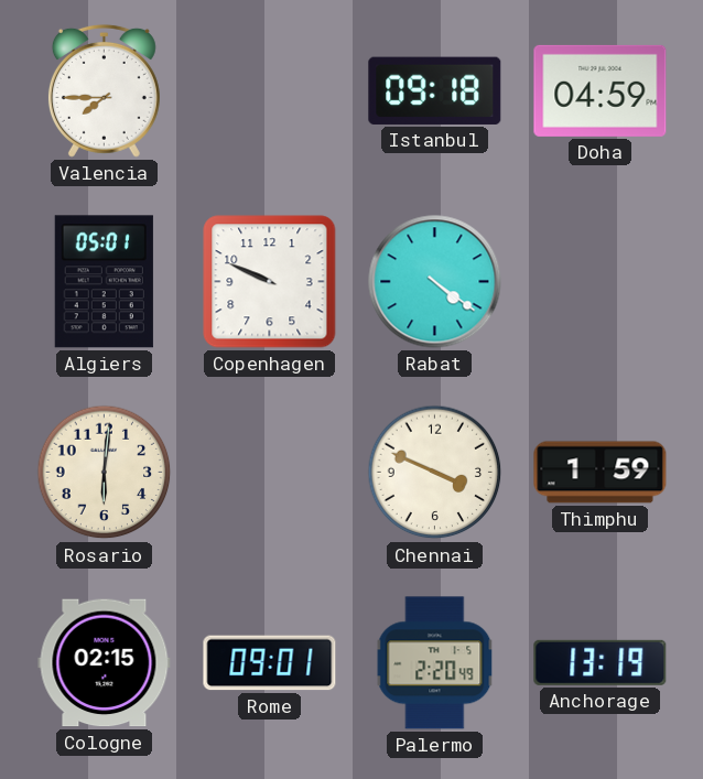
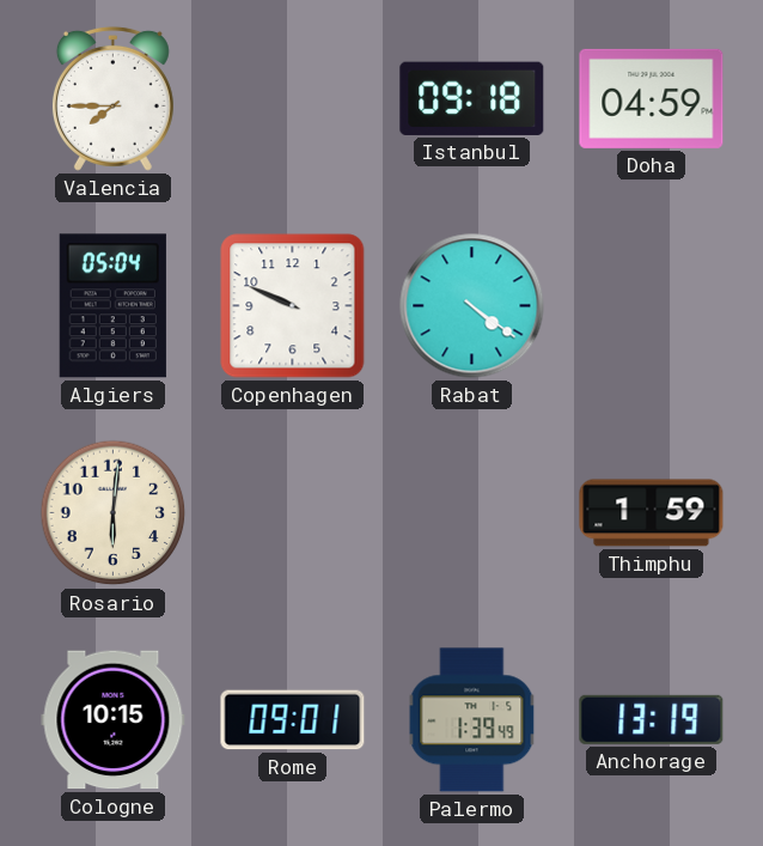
Algiers: 05:01 -> 05:04
Chennai: 3:49 -> none
Cologne: 02:15 -> 10:15
Palermo: 2:20 -> 1:39
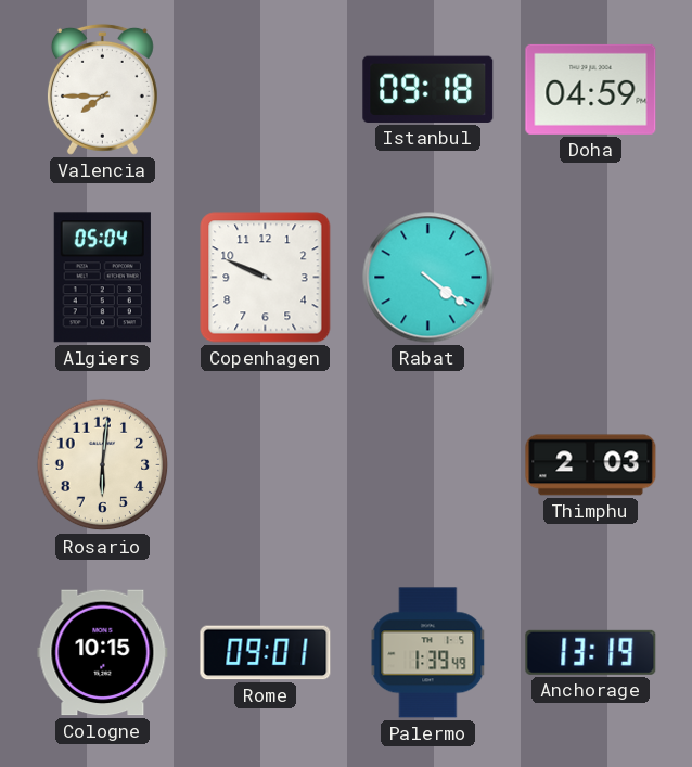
Thimphu: 1:59 -> 2:03
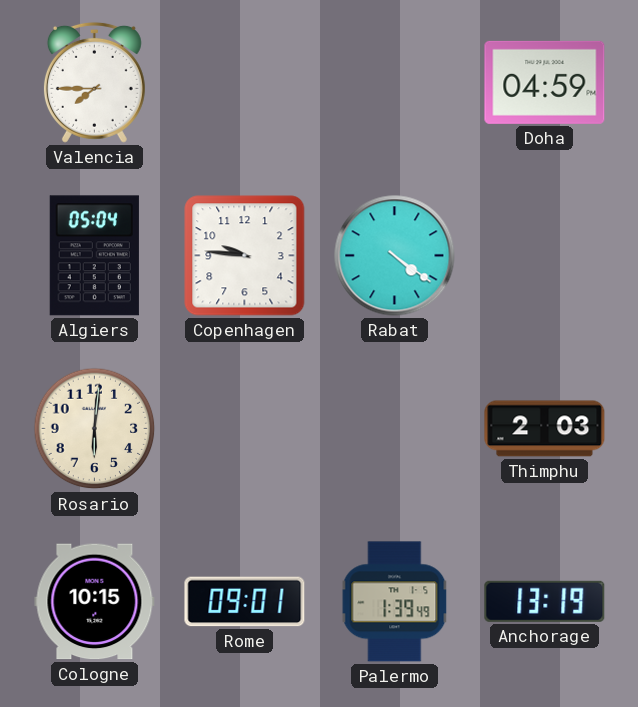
Istanbul: 09:18 -> none
Copenhagen: 9:49 -> 9:46
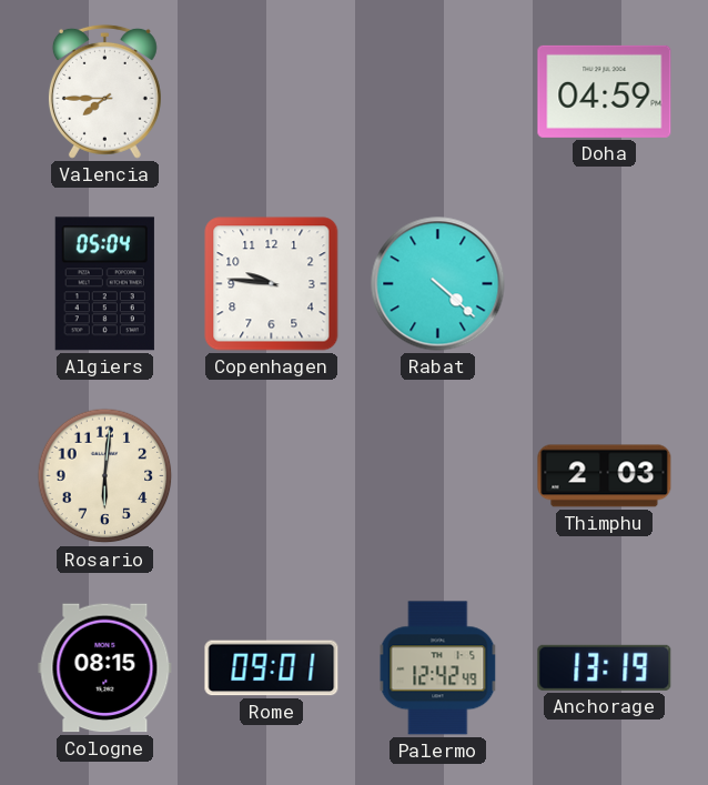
Rabat: 4:21 -> 4:22
Cologne: 10:15 -> 08:15
Palermo: 1:39 -> 12:42
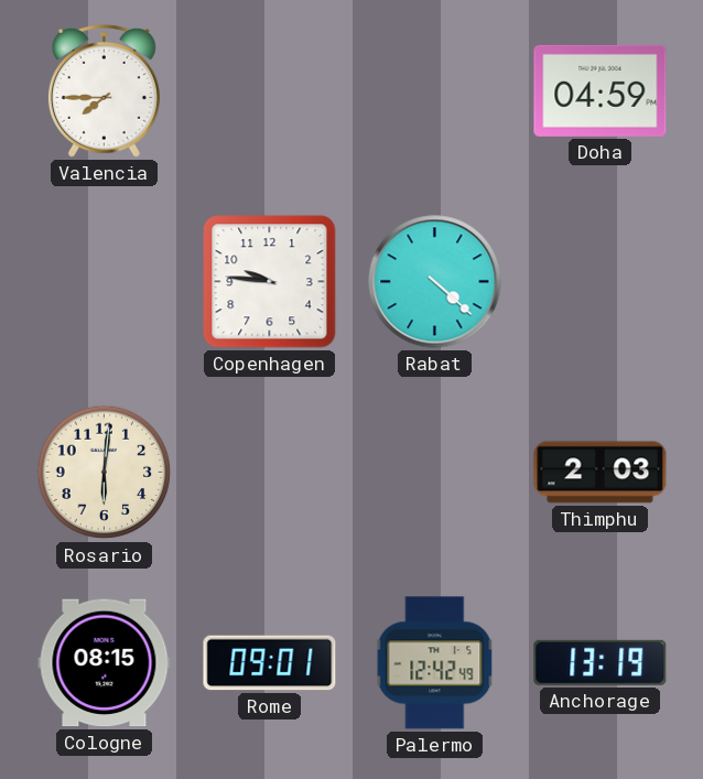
Algiers: 05:04 -> none
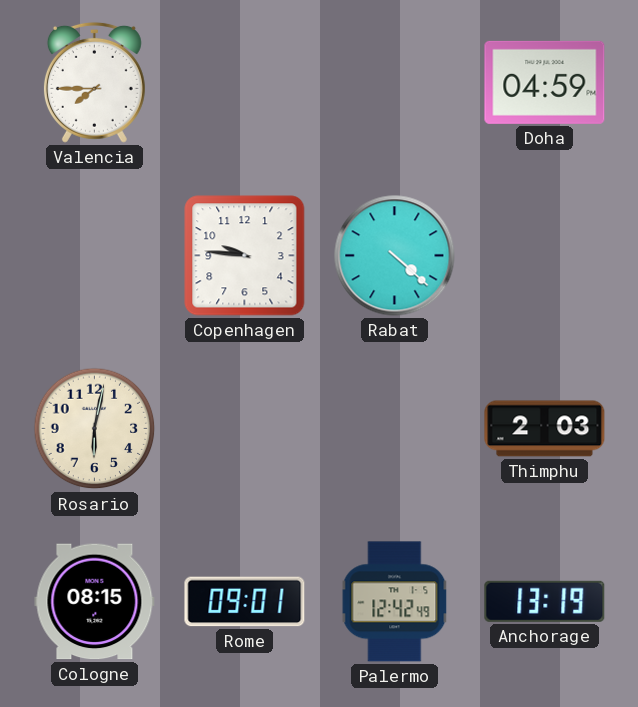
Rosario: 6:01 -> 6:02
